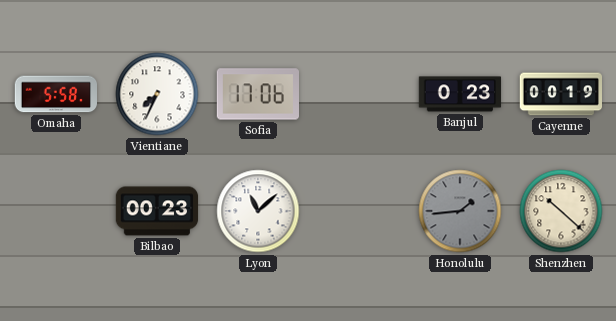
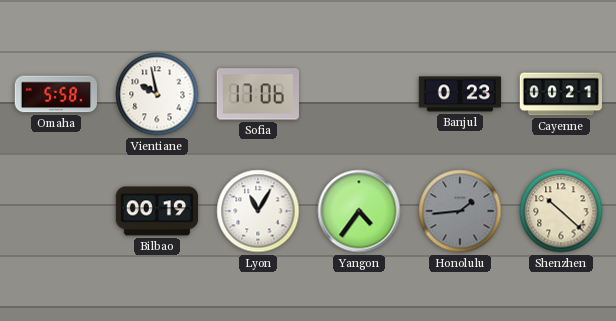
Vientiane: 7:34 -> 9:58
Cayenne: 00:19 -> 00:21
Bilbao: 00:23 -> 00:19
Lyon: 11:08 -> 11:05
Yangon: none -> 4:36
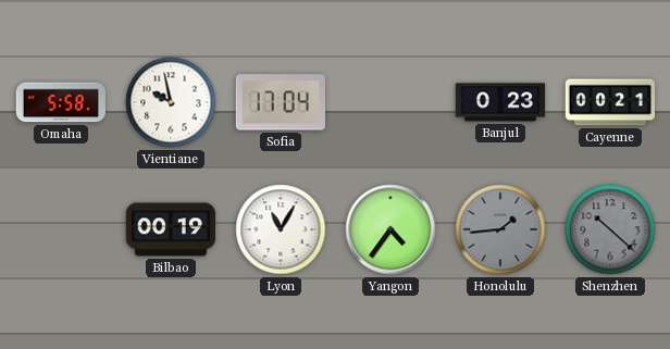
Sofia: 17:06 -> 17:04
Shenzhen dial: cream -> grey
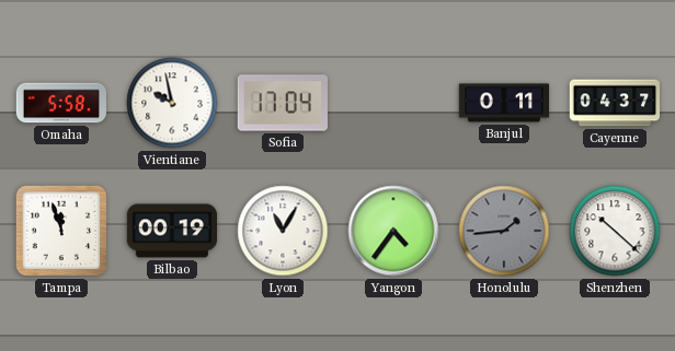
Banjul: 0:23 -> 0:11
Cayenne: 00:21 -> 04:37
Tampa: none -> 11:57
Shenzhen dial: grey -> white
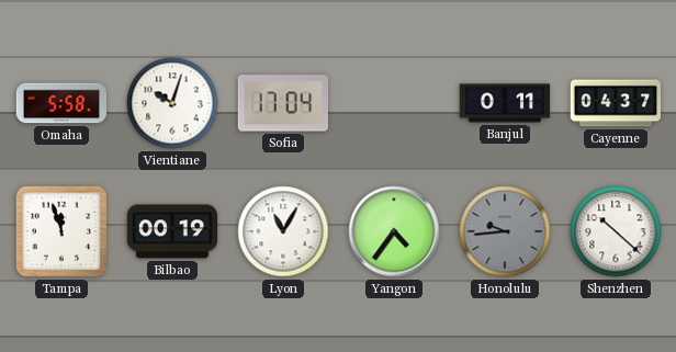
Vientiane: 9:58 -> 10:03
Honolulu: 1:44 -> 9:44
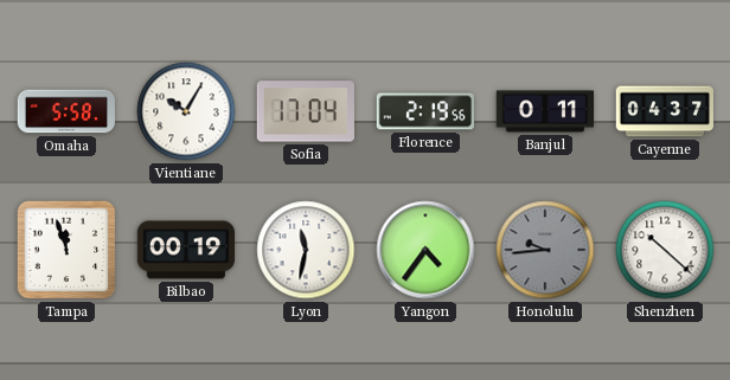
Vientiane: 10:03 -> 10:05
Florence: none -> 2:19
Lyon: 11:05 -> 11:32
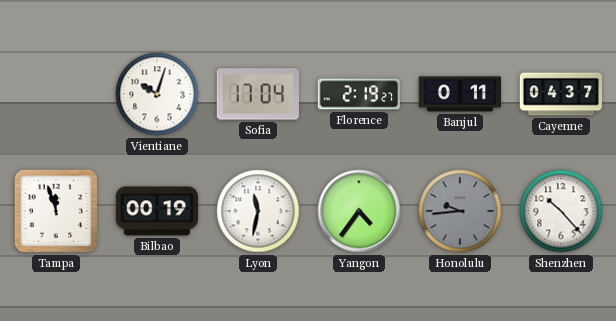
Omaha: 5:58 -> none
Vientiane: 10:05 -> 10:03
Florence: 2:19:56 -> 2:19:27
Shenzhen: 10:22 -> 10:23
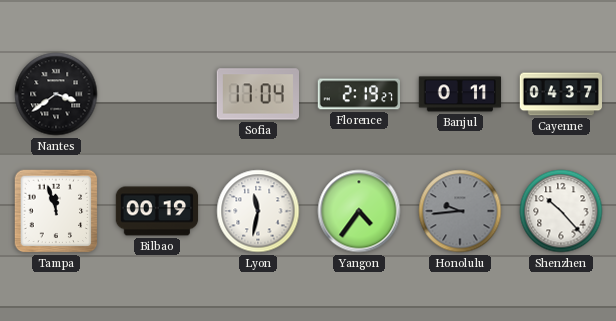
Nantes: none -> 3:39
Vientiane: 10:03 -> none
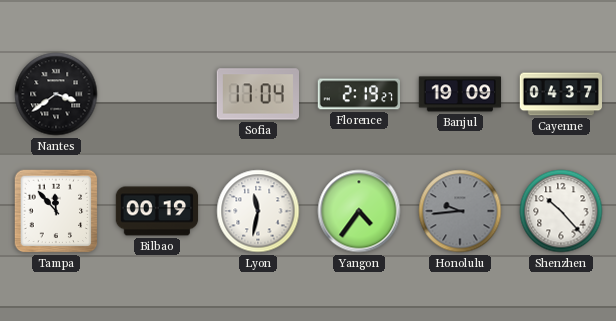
Banjul: 0:11 -> 19:09
Tampa: 11:57 -> 11:53
